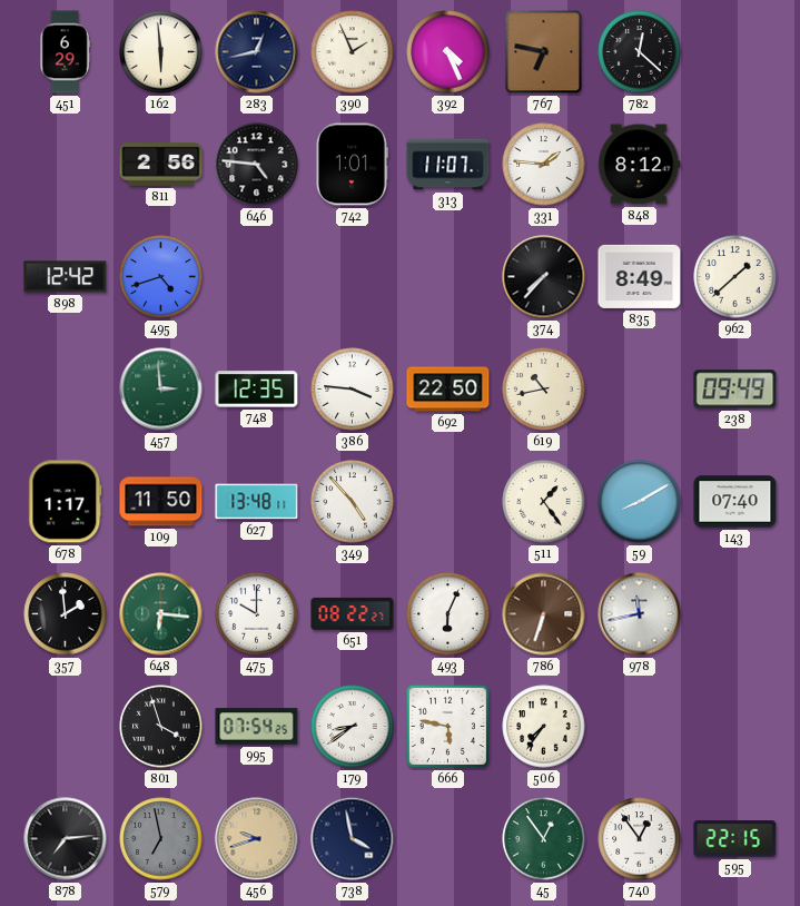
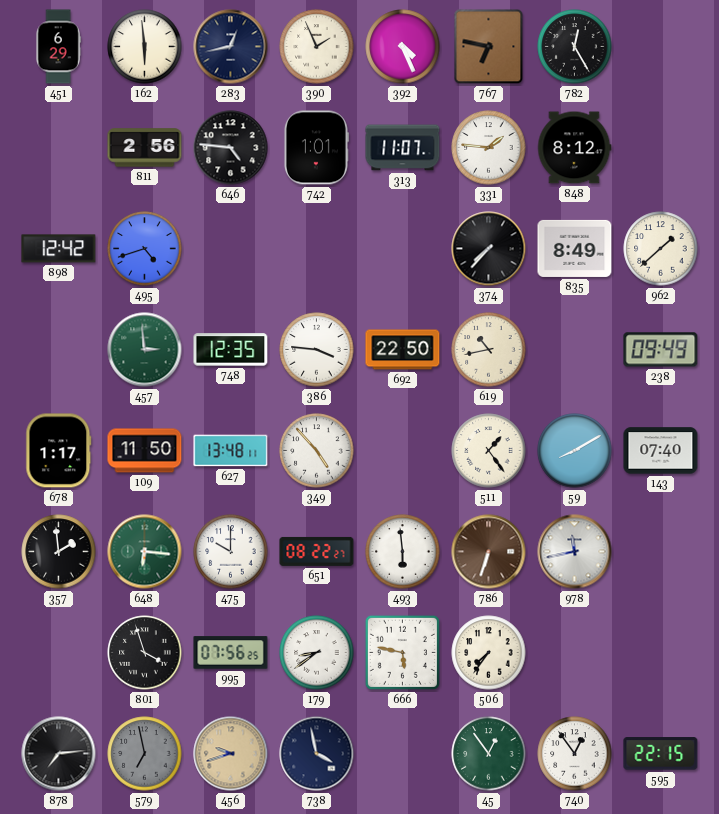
782: 12:22 -> 12:25
493: 6:04 -> 5:59
995: 07:54 -> 07:56
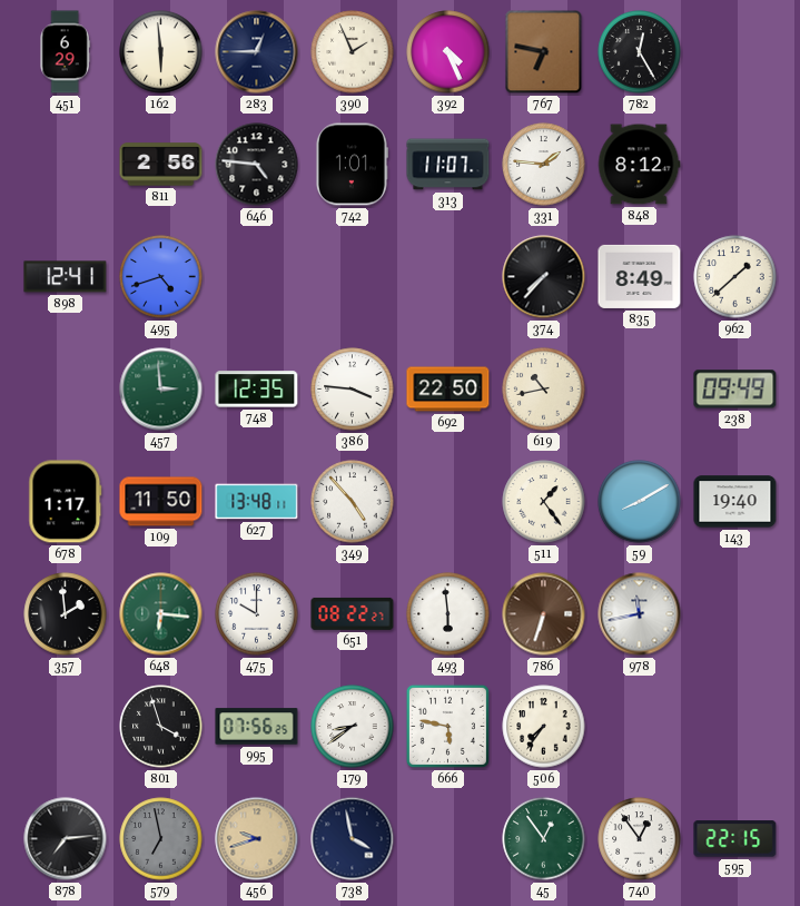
283: 12:43 -> 12:45
898: 12:42 -> 12:41
143: 07:40 -> 19:40
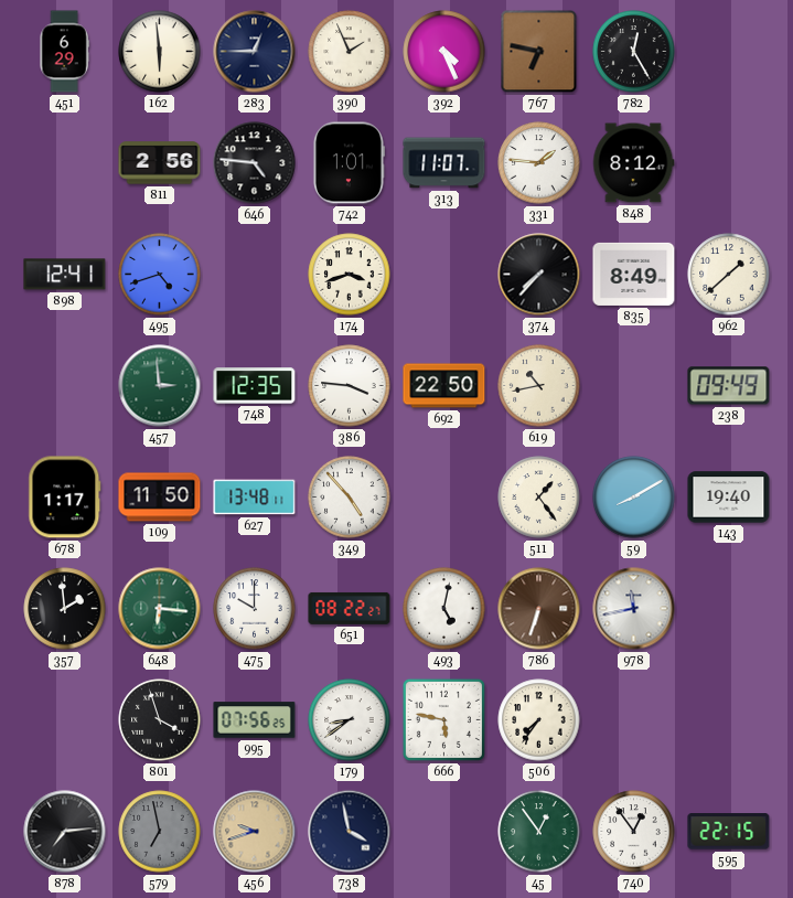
174: none -> 3:42
493: 5:59 -> 5:02
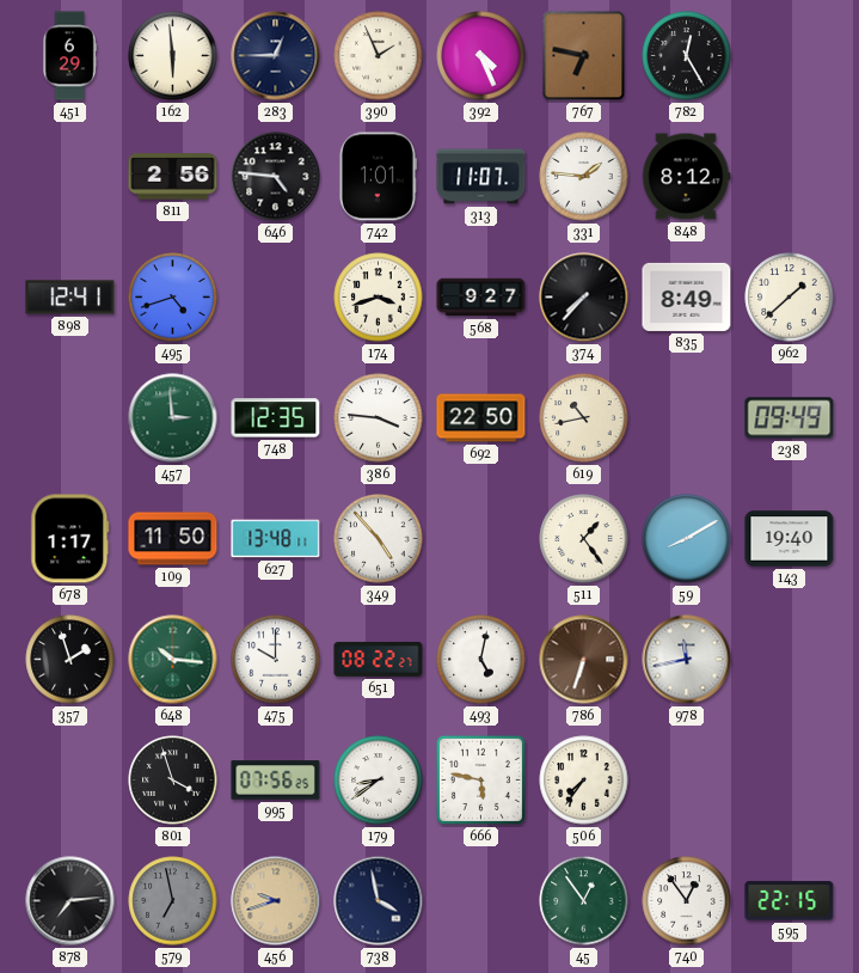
568: none -> 9:27
357: 1:59 -> 1:57
648: 6:16 -> 10:16
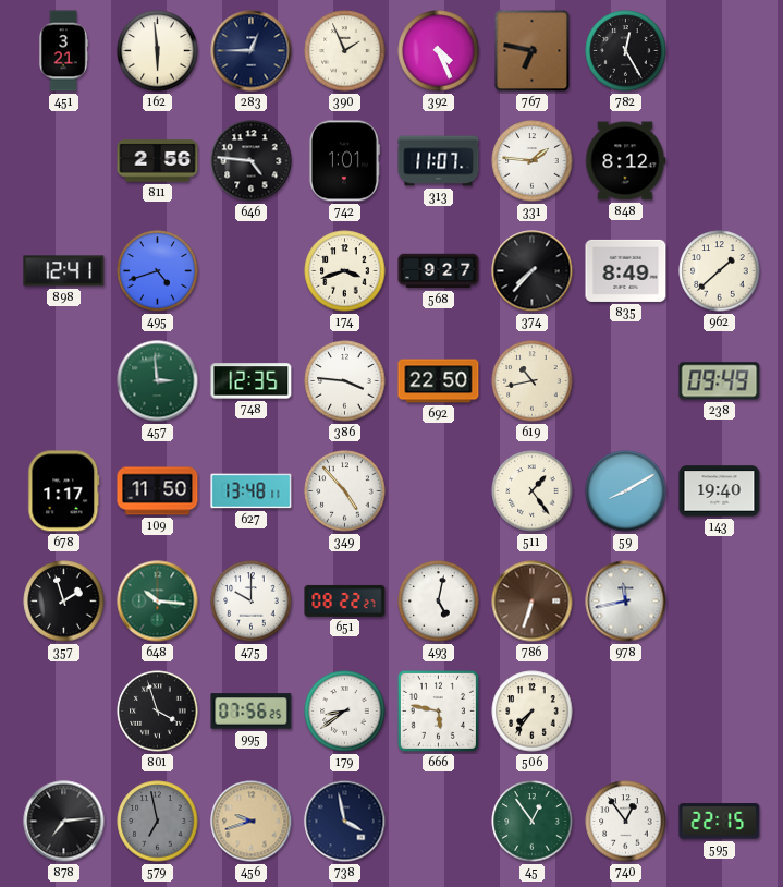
451: 6:29 -> 3:21
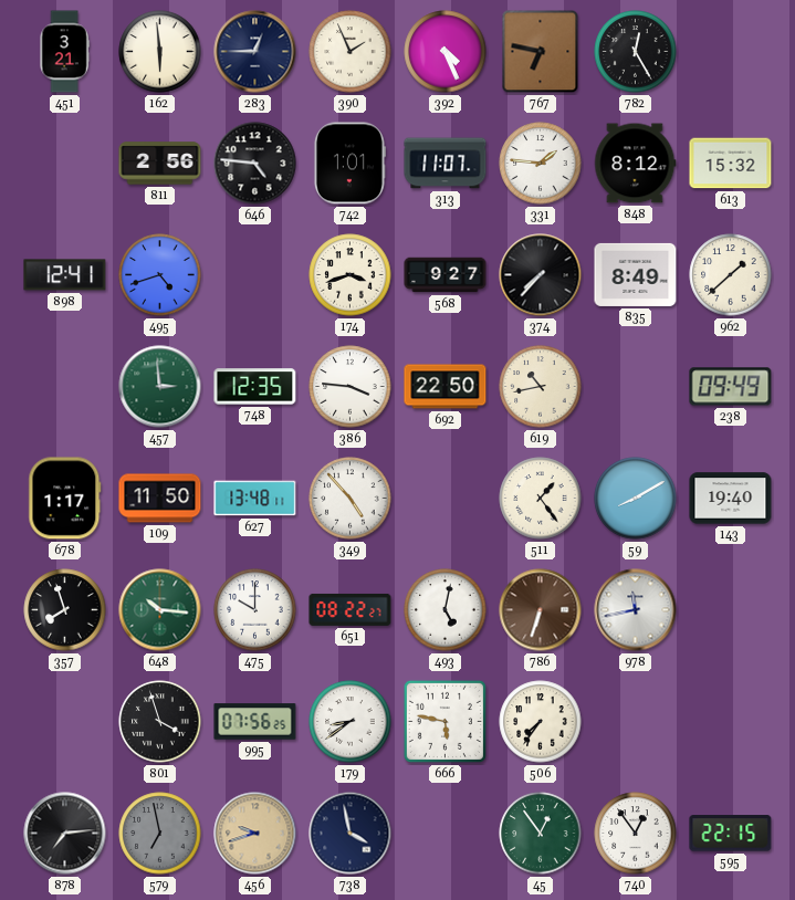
613: none -> 15:32
357: 1:57 -> 7:57
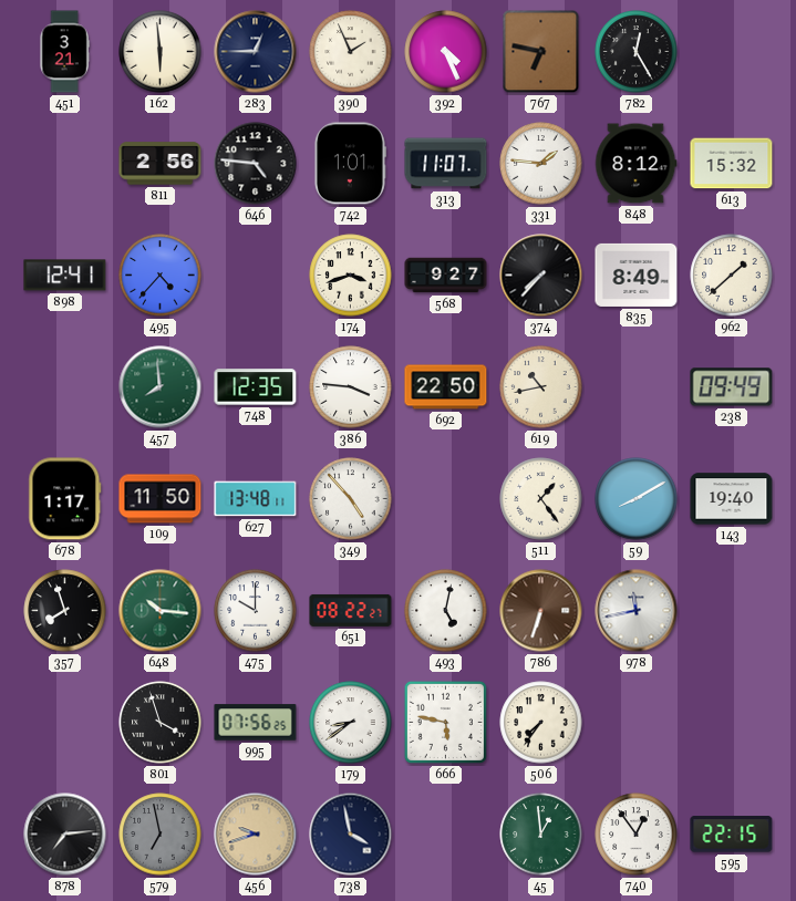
495: 4:42 -> 4:37
457: 2:59 -> 7:59
45: 12:54 -> 12:59
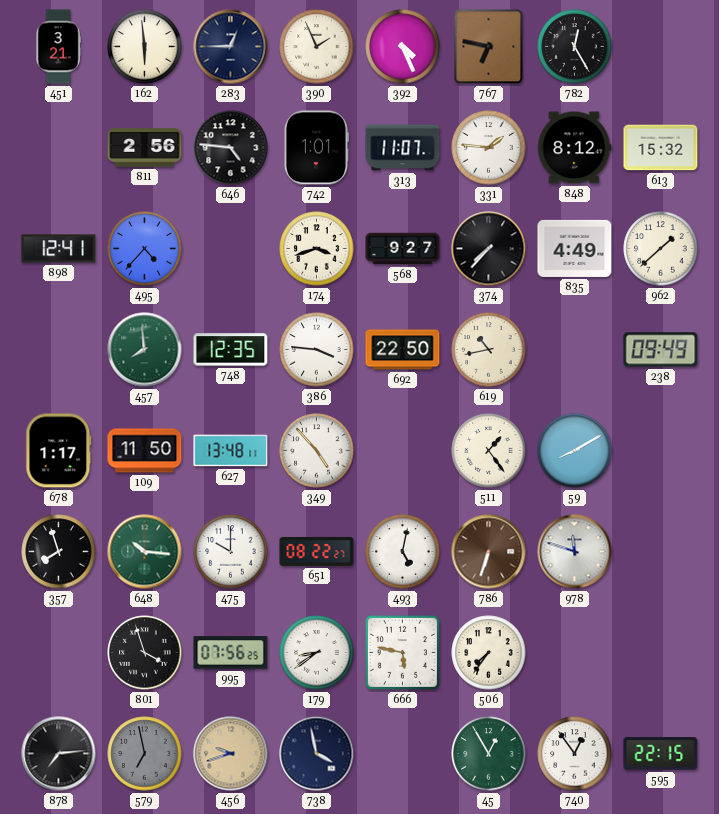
835: 8:49 -> 4:49
143: 19:40 -> none
978: 11:43 -> 11:48
45: 12:59 -> 12:55
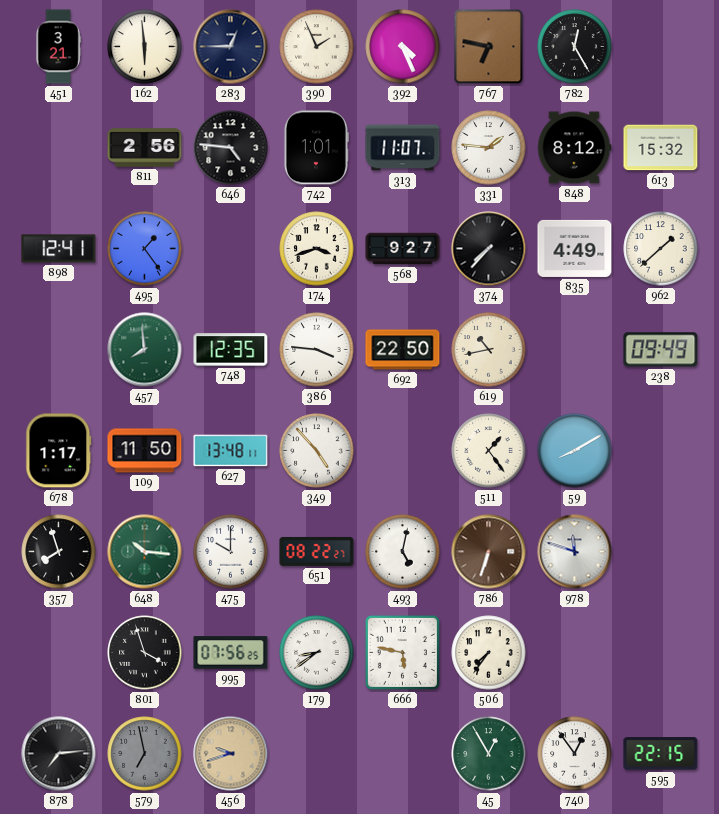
495: 4:37 -> 1:24
738: 3:58 -> none
